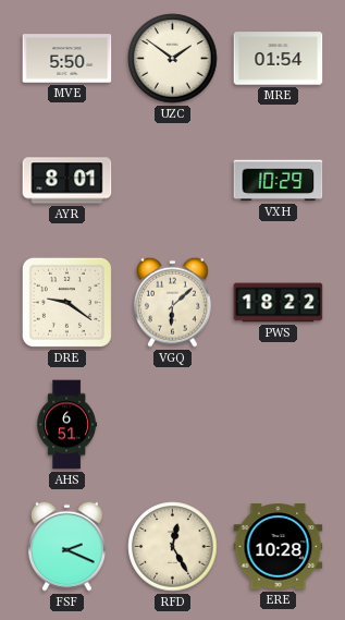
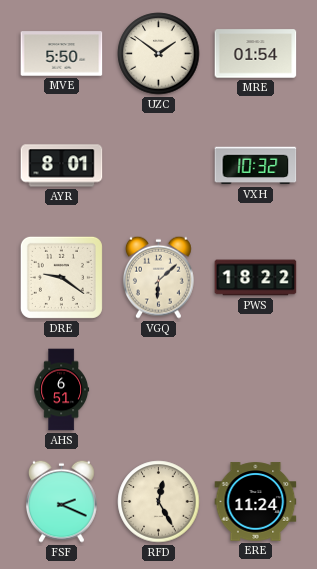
VXH: 10:29 -> 10:32
ERE: 10:28 -> 11:24
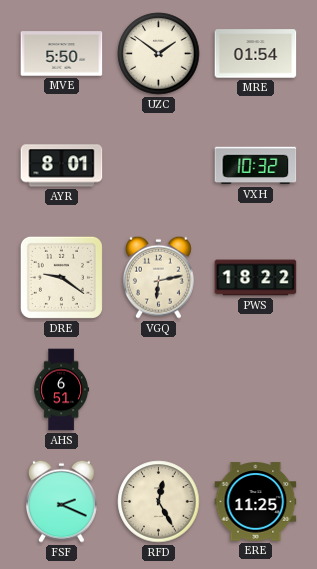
VGQ: 6:08 -> 6:13
ERE: 11:24 -> 11:25
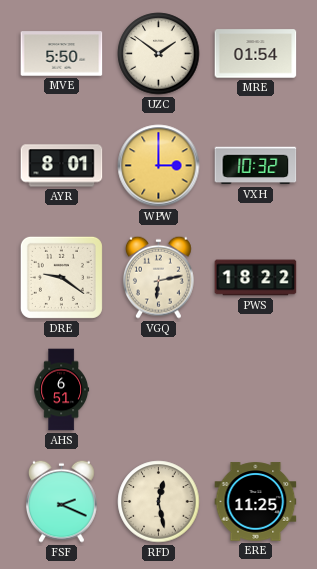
WPW: none -> 3:00
RFD: 12:25 -> 12:28
